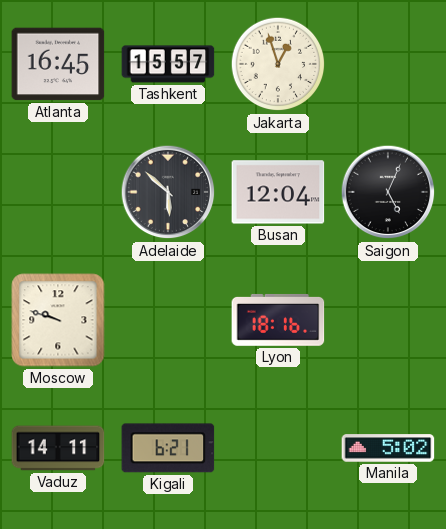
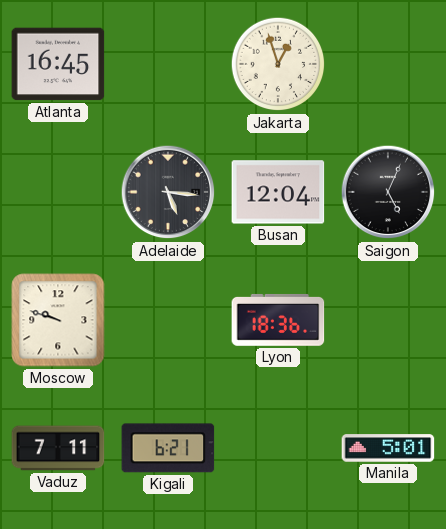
Tashkent: 15:57 -> none
Adelaide: 5:52 -> 5:16
Lyon: 18:16 -> 18:36
Vaduz: 14:11 -> 7:11
Manila: 5:02 -> 5:01
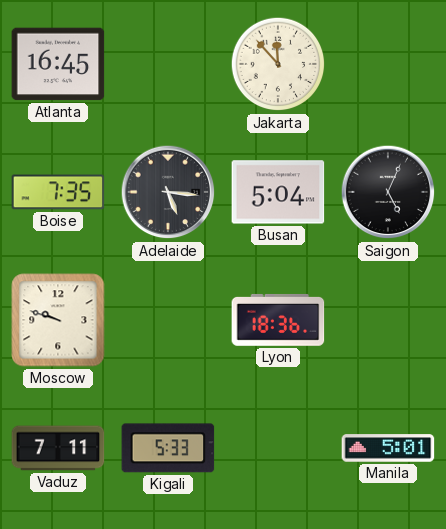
Jakarta: 12:57 -> 11:53
Boise: none -> 7:35
Busan: 12:04 -> 5:04
Kigali: 6:21 -> 5:33
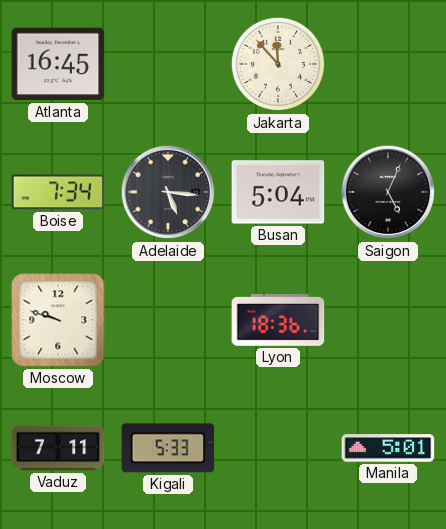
Boise: 7:35 -> 7:34
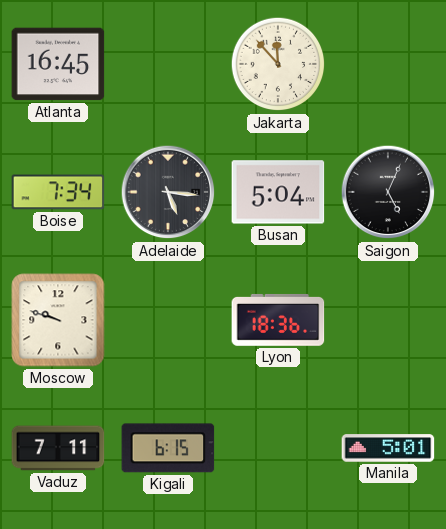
Kigali: 5:33 -> 6:15
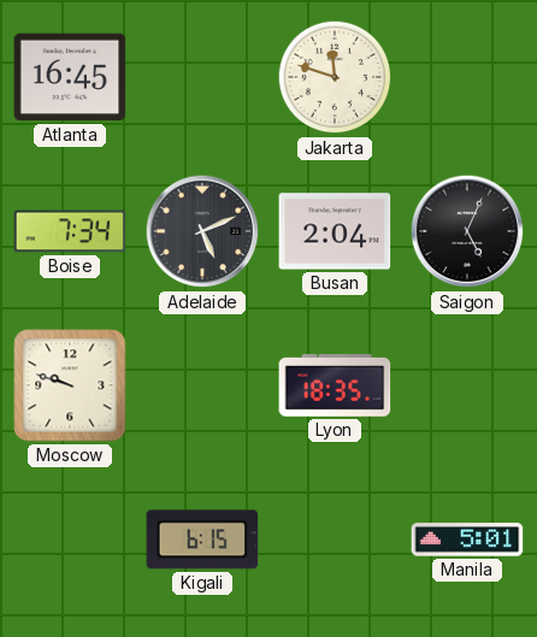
Jakarta: 11:53 -> 11:48
Adelaide: 5:16 -> 5:11
Busan: 5:04 -> 2:04
Lyon: 18:36 -> 18:35
Vaduz: 7:11 -> none
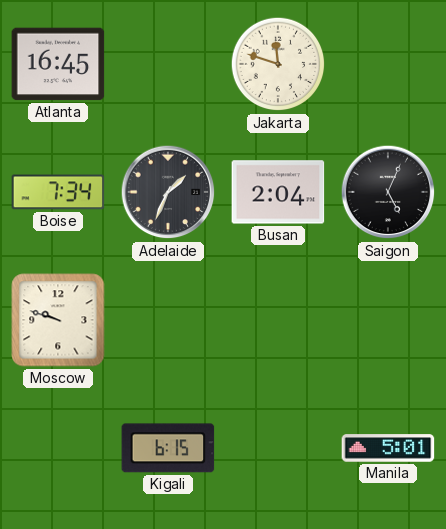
Adelaide: 5:11 -> 1:34
Lyon: 18:35 -> none
